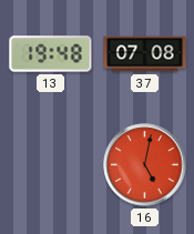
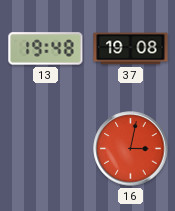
37: 07:08 -> 19:08
16: 5:02 -> 3:02
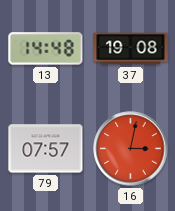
13: 19:48 -> 14:48
79: none -> 07:57
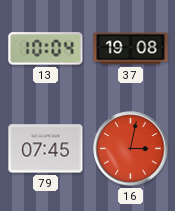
13: 14:48 -> 10:04
79: 07:57 -> 07:45
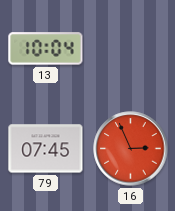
37: 19:08 -> none
16: 3:02 -> 2:56
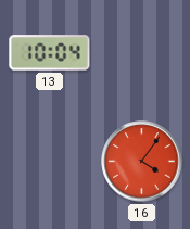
79: 07:45 -> none
16: 2:56 -> 4:06
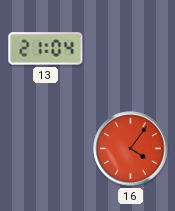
13: 10:04 -> 21:04
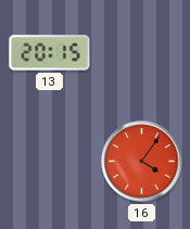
13: 21:04 -> 20:15
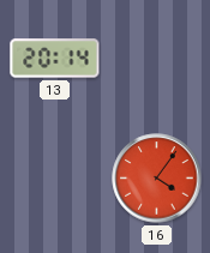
13: 20:15 -> 20:14
